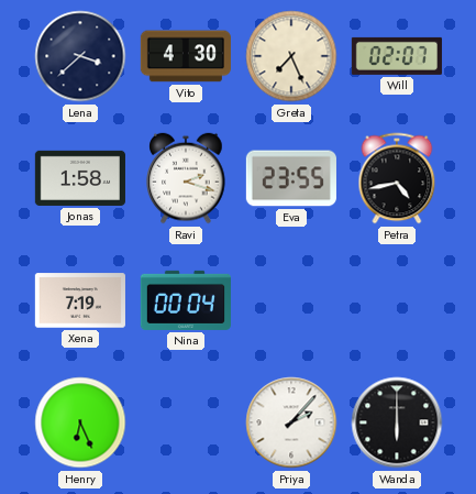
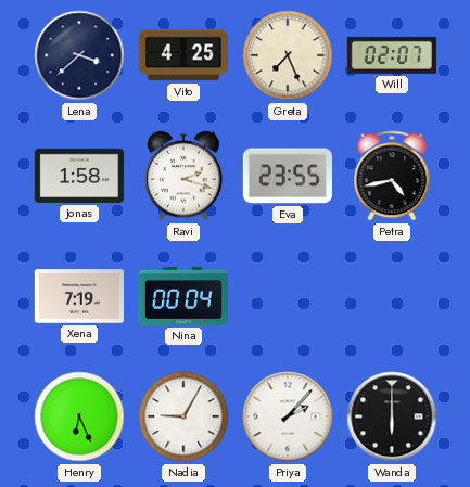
Vito: 4:30 -> 4:25
Nadia: none -> 9:05
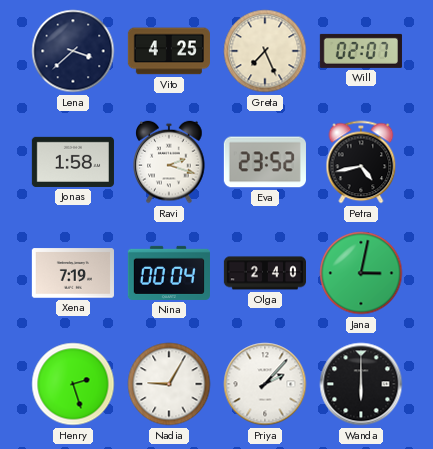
Eva: 23:55 -> 23:52
Olga: none -> 2:40
Jana: none -> 3:02
Henry: 6:26 -> 2:27
